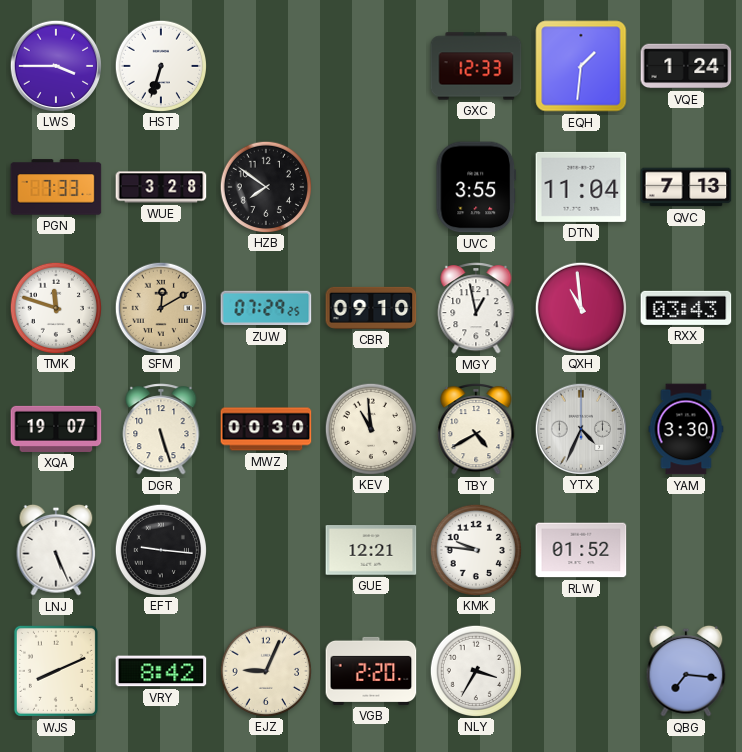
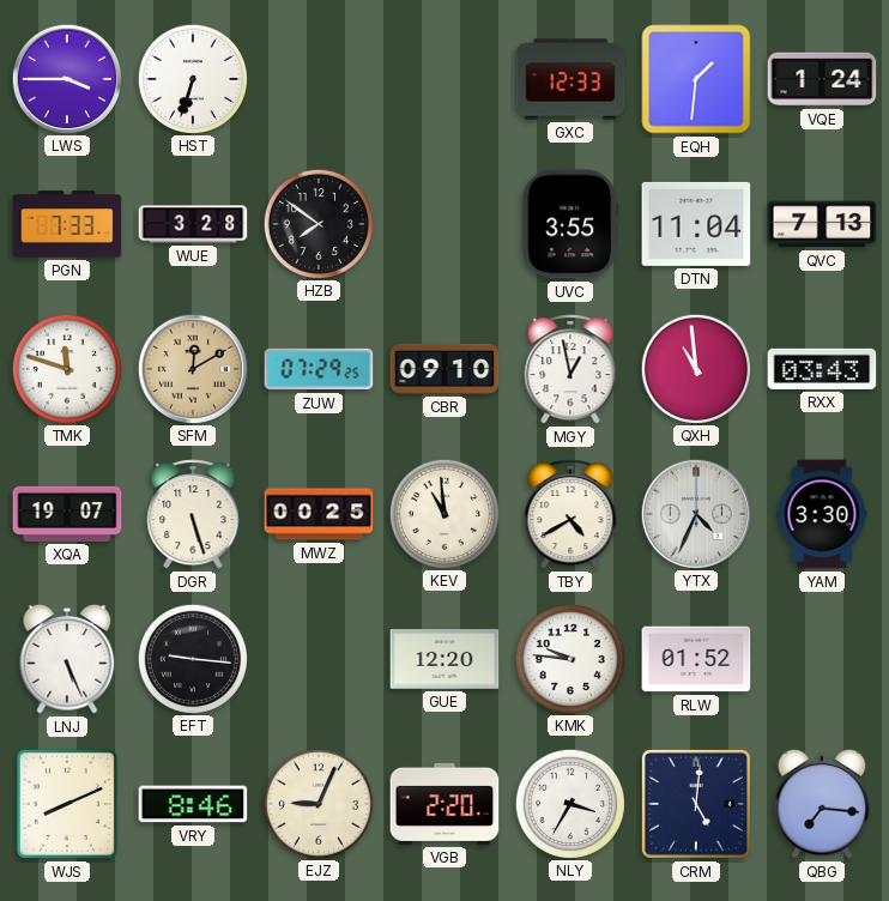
MWZ: 00:30 -> 00:25
GUE: 12:21 -> 12:20
VRY: 8:42 -> 8:46
CRM: none -> 5:01
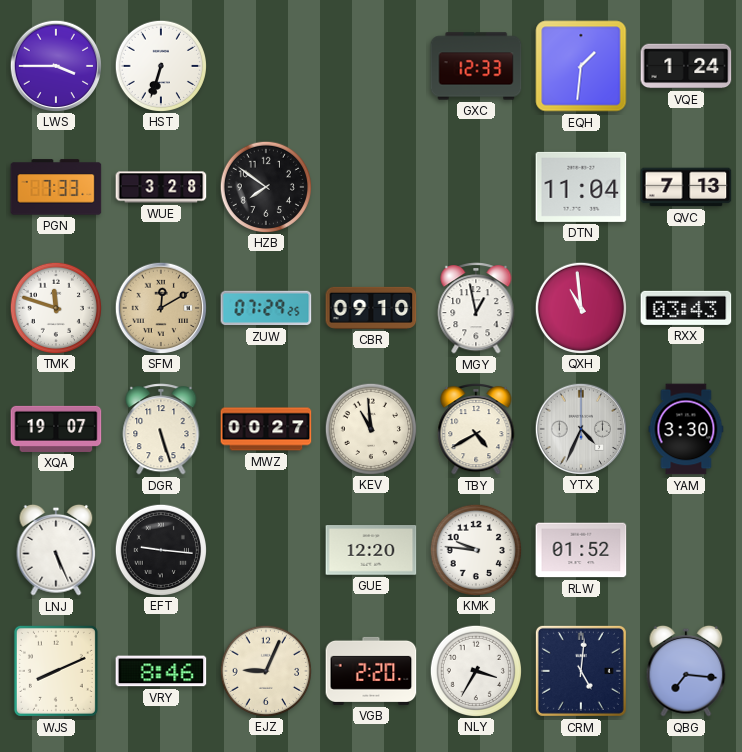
UVC: 3:55 -> none
MWZ: 00:25 -> 00:27
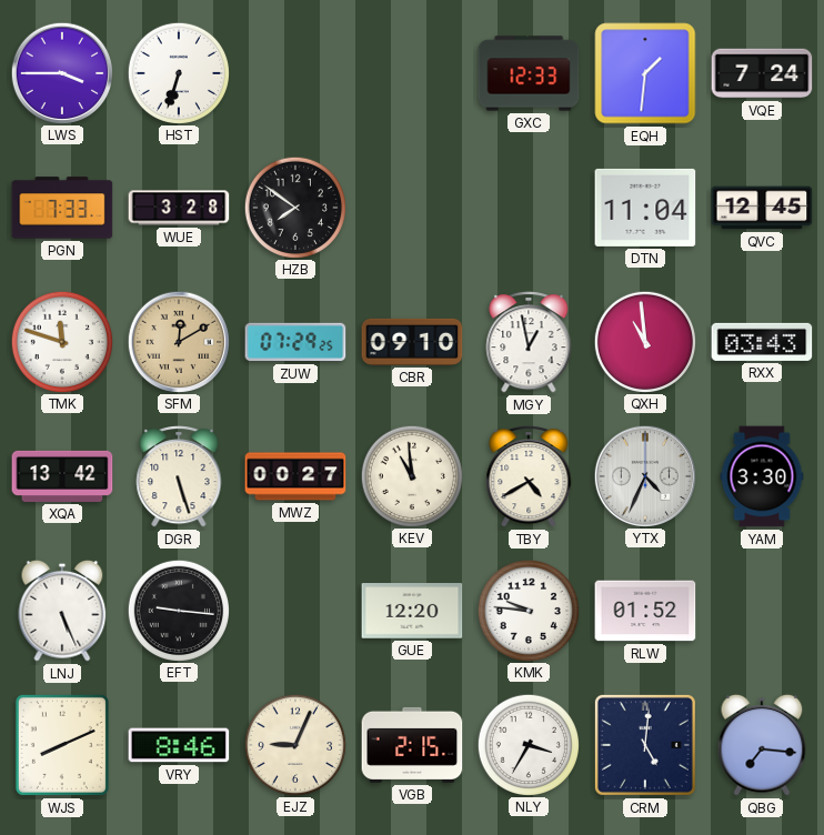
VQE: 1:24 -> 7:24
QVC: 7:13 -> 12:45
XQA: 19:07 -> 13:42
VGB: 2:20 -> 2:15
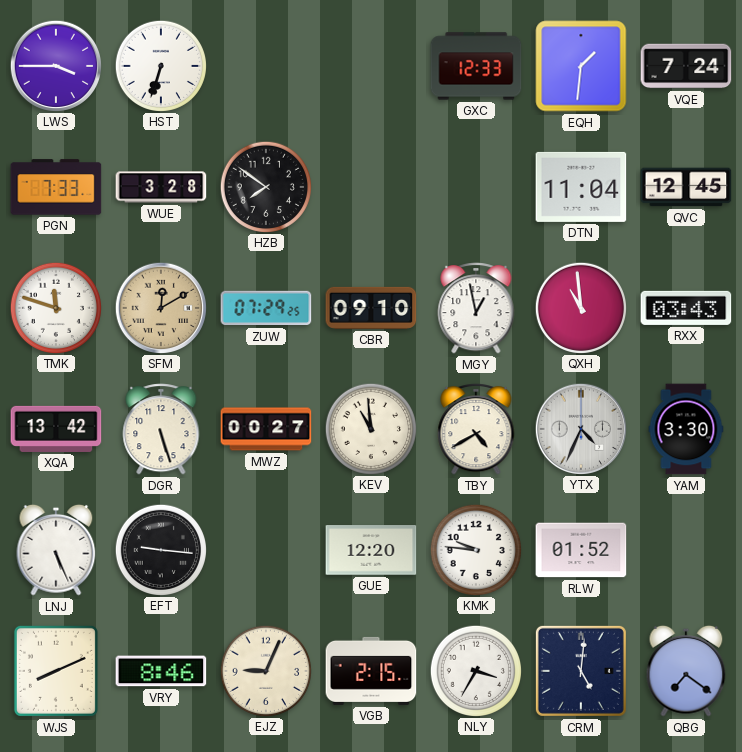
QBG: 7:16 -> 7:21
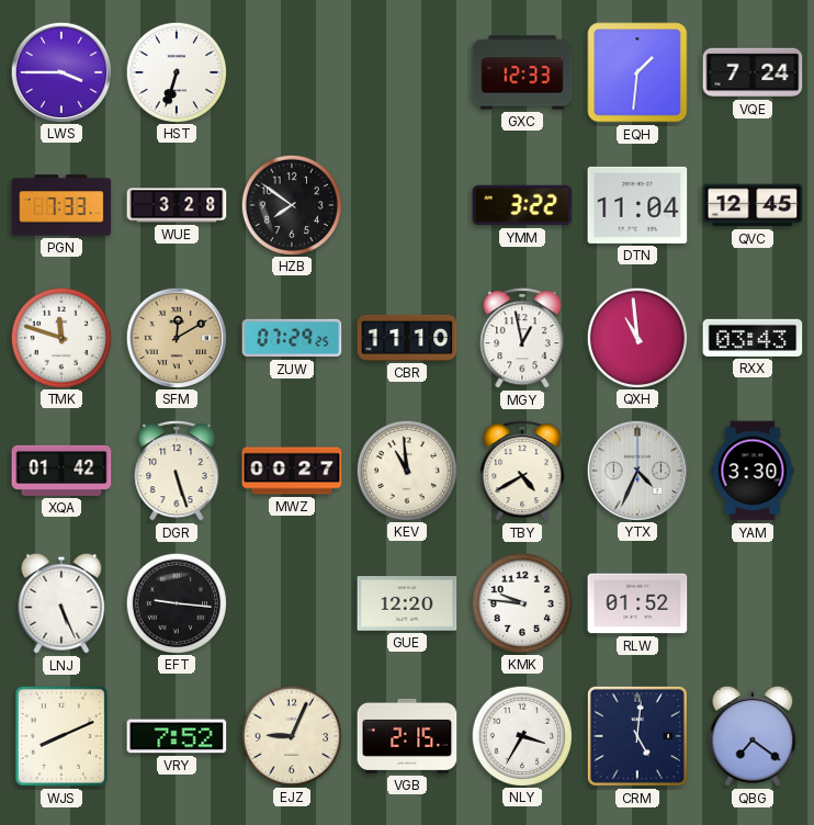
YMM: none -> 3:22
CBR: 09:10 -> 11:10
XQA: 13:42 -> 01:42
VRY: 8:46 -> 7:52
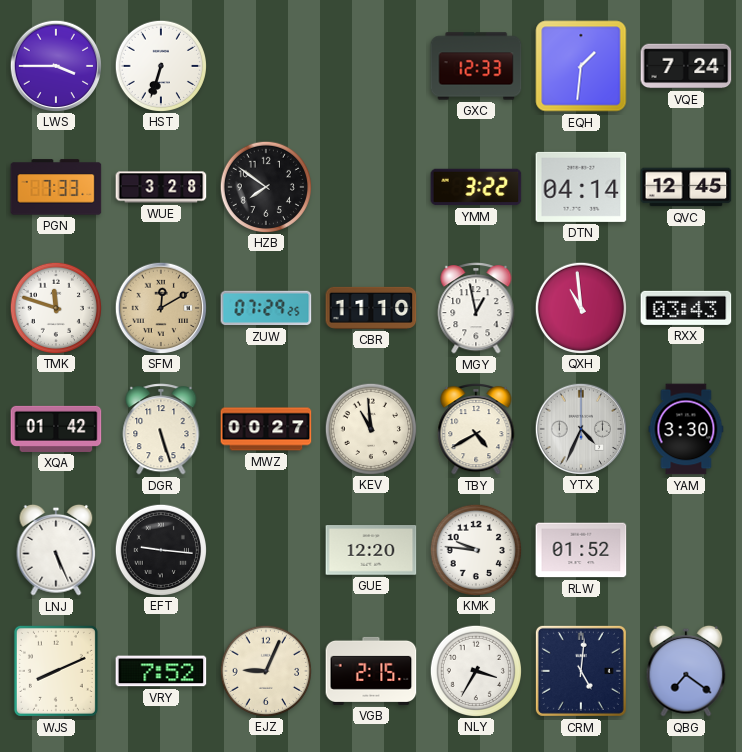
DTN: 11:04 -> 04:14
